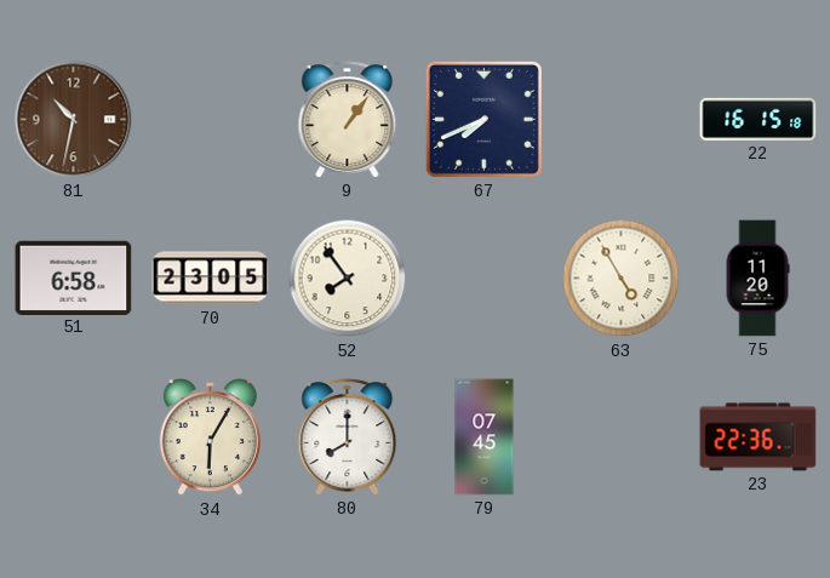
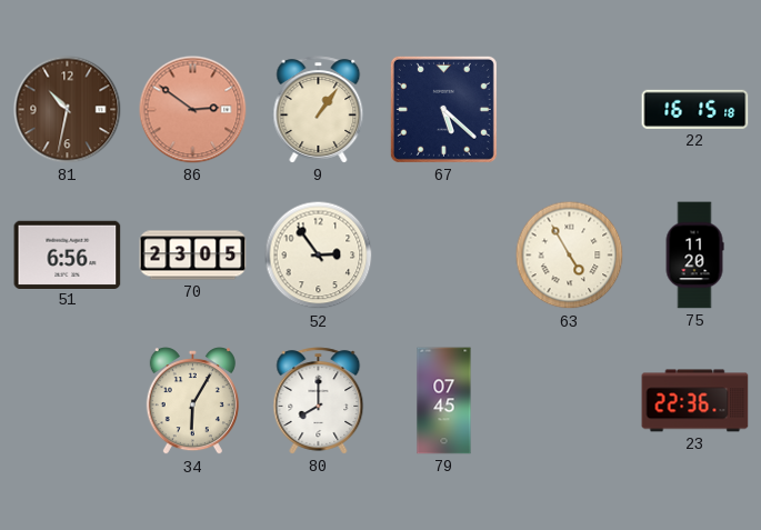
86: none -> 2:51
67: 7:41 -> 5:22
51: 6:58 -> 6:56
52: 7:54 -> 2:54
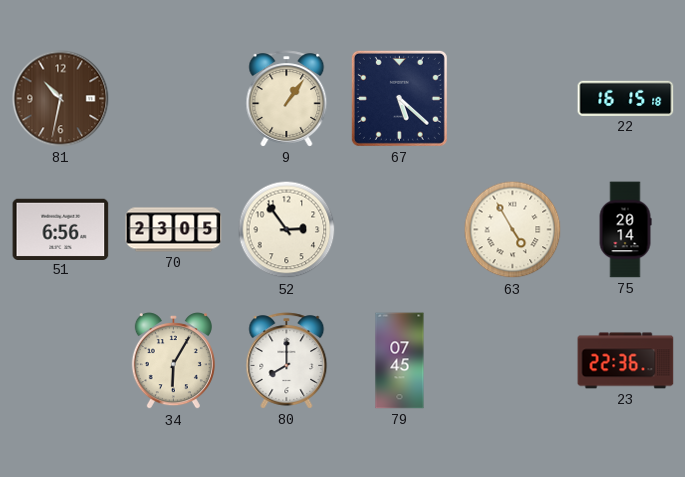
86: 2:51 -> none
75: 11:20 -> 20:14
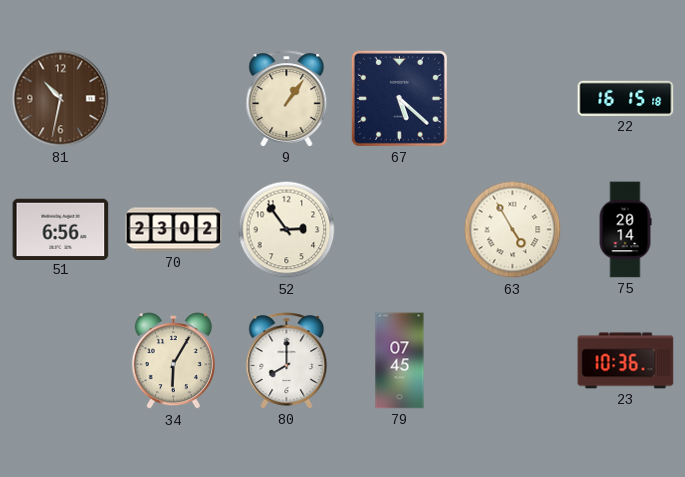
70: 23:05 -> 23:02
23: 22:36 -> 10:36
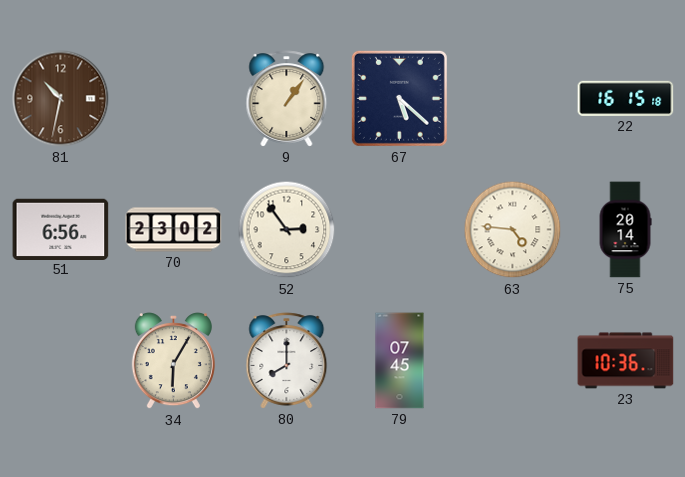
63: 4:55 -> 4:46
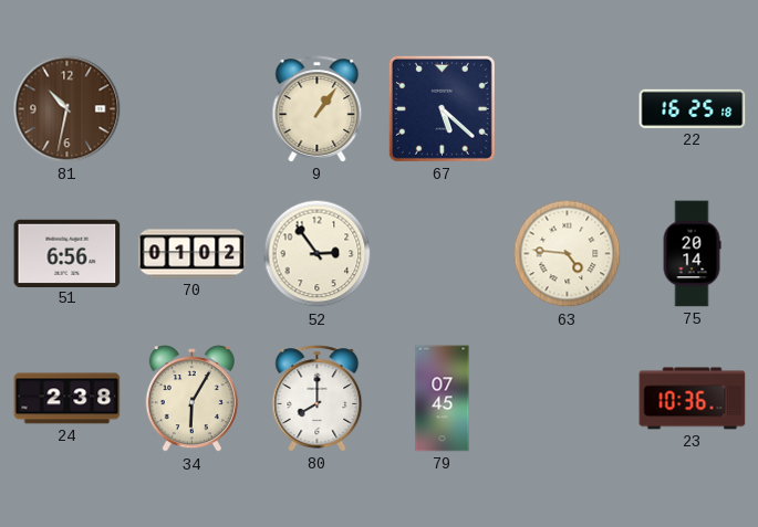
22: 16:15 -> 16:25
70: 23:02 -> 01:02
24: none -> 2:38
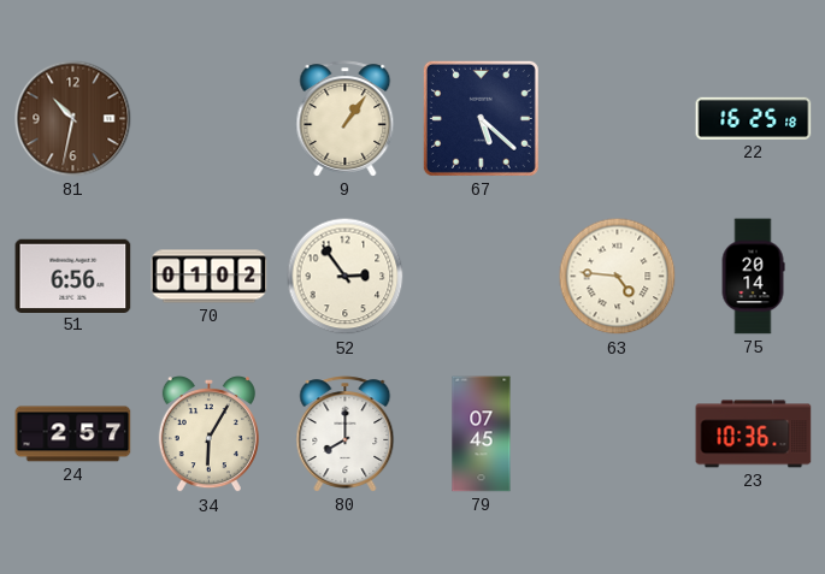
24: 2:38 -> 2:57
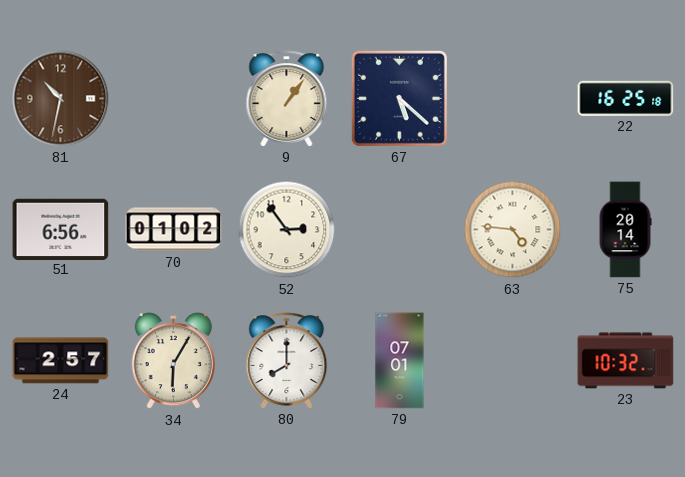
79: 07:45 -> 07:01
23: 10:36 -> 10:32
